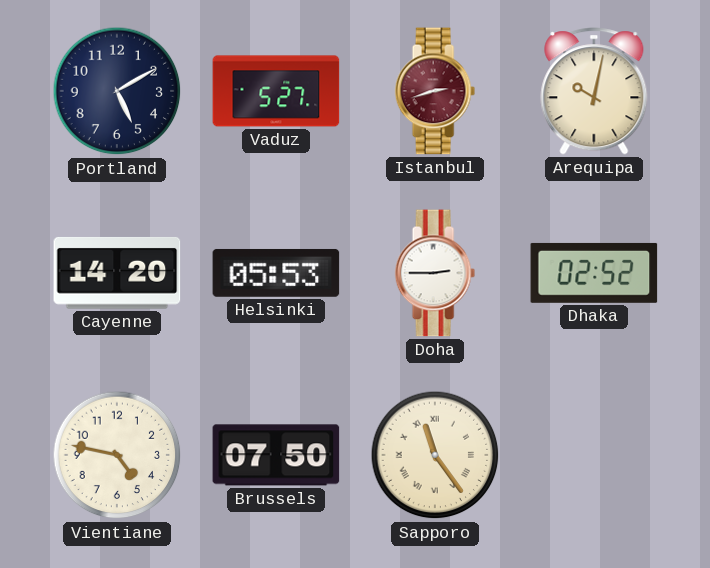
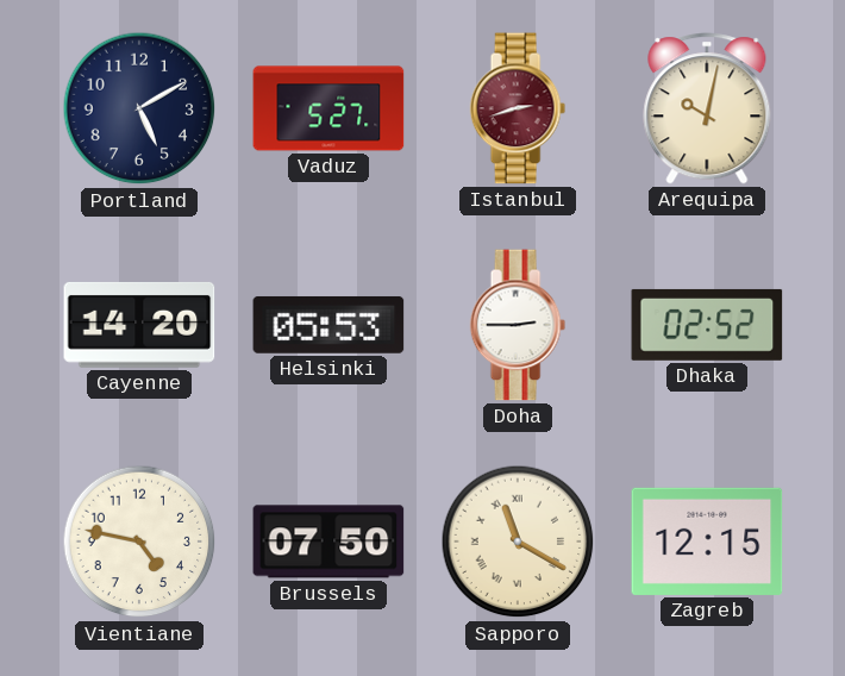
Sapporo: 11:24 -> 11:20
Zagreb: none -> 12:15
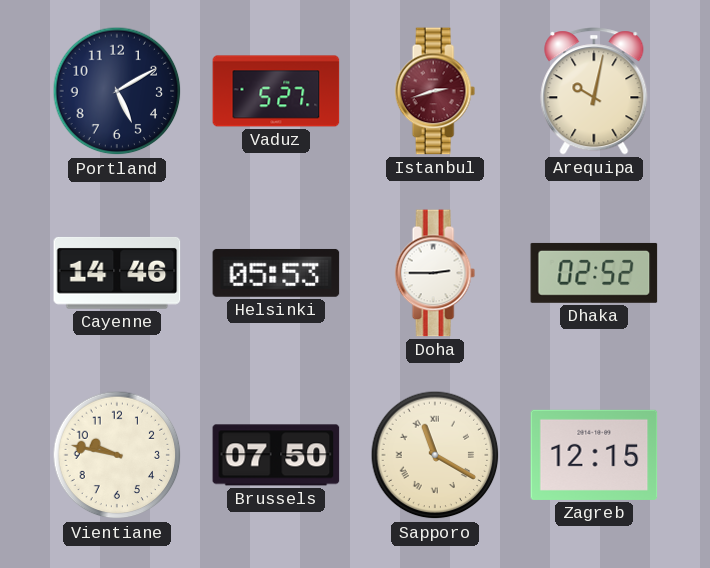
Cayenne: 14:20 -> 14:46
Vientiane: 4:47 -> 9:47
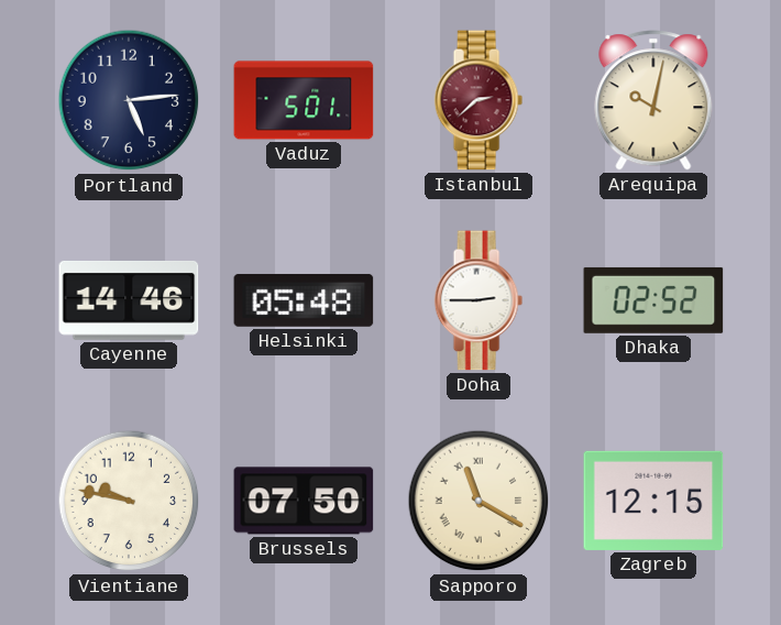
Portland: 5:10 -> 5:14
Vaduz: 5:27 -> 5:01
Istanbul: 2:42 -> 2:38
Helsinki: 05:53 -> 05:48
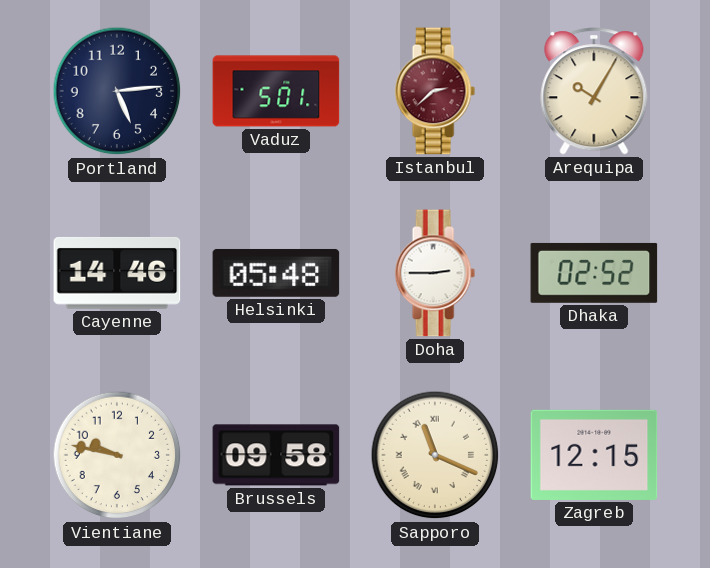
Arequipa: 10:02 -> 10:05
Brussels: 07:50 -> 09:58
Sapporo: 11:20 -> 11:19
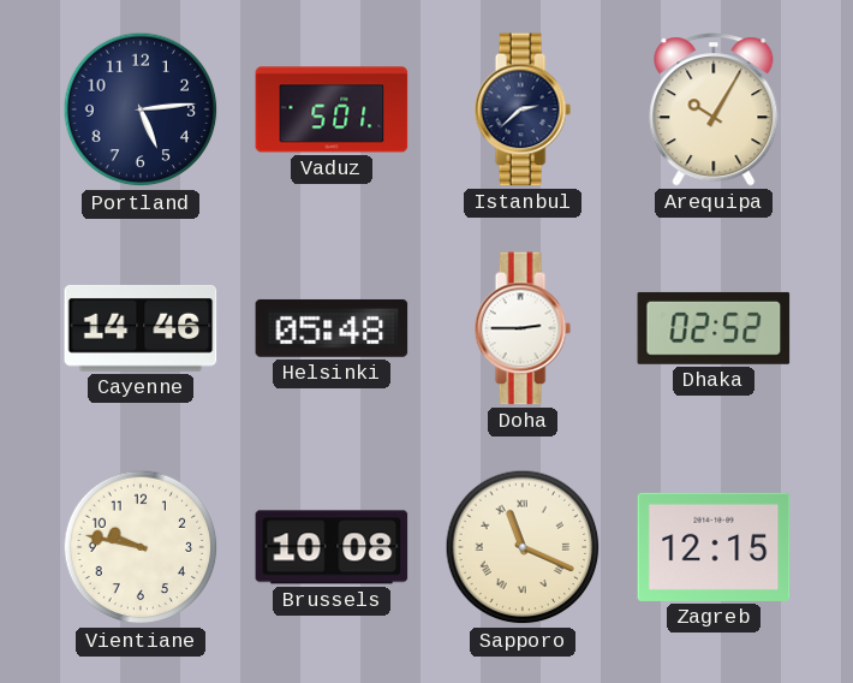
Istanbul dial: burgundy -> navy
Brussels: 09:58 -> 10:08
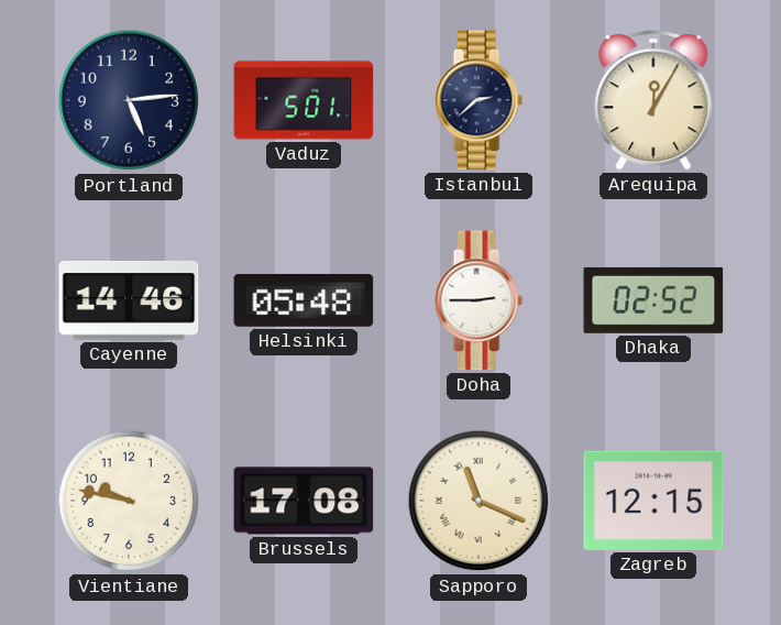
Arequipa: 10:05 -> 12:05
Brussels: 10:08 -> 17:08
